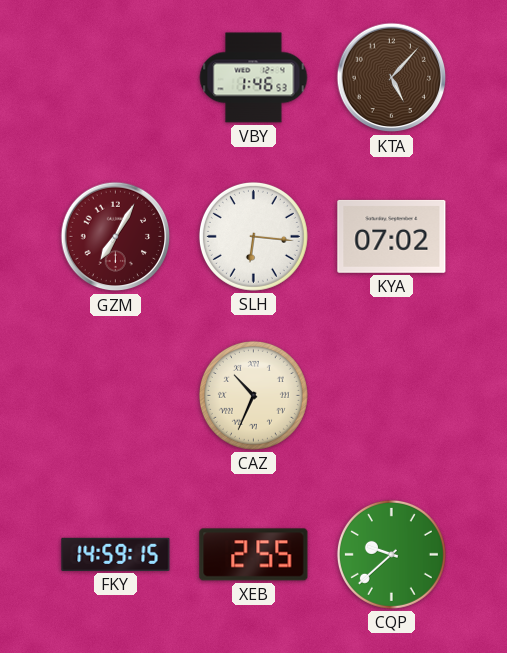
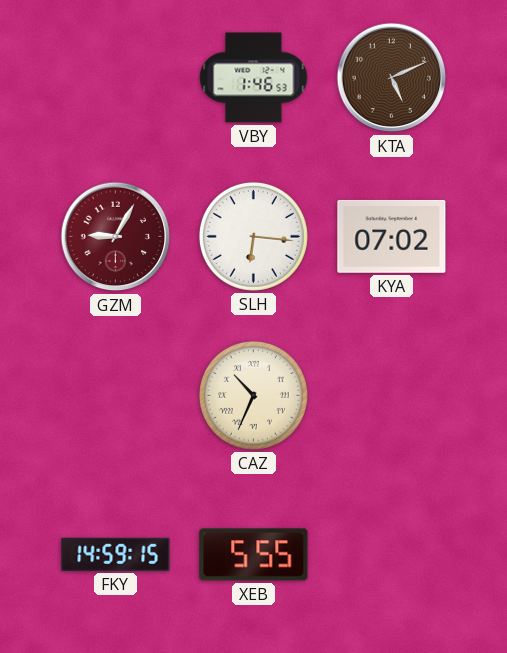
KTA: 5:07 -> 5:11
GZM: 7:05 -> 9:05
XEB: 2:55 -> 5:55
CQP: 9:38 -> none
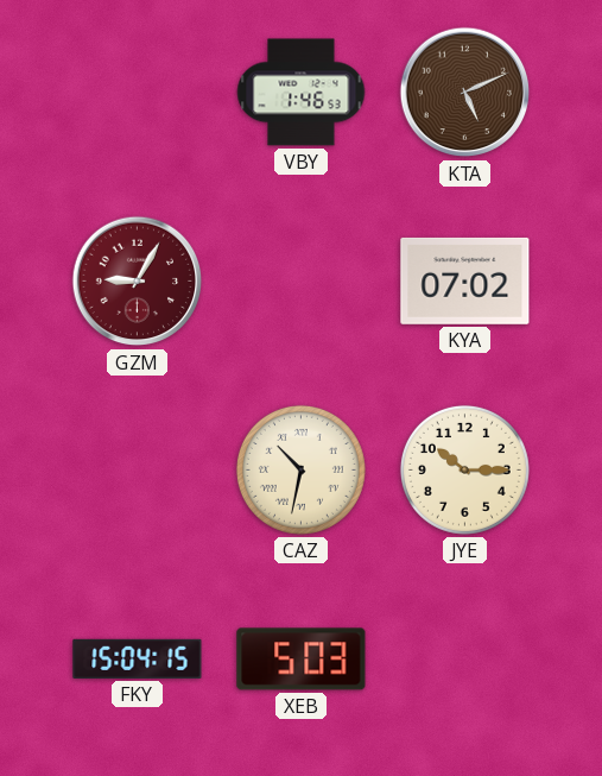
SLH: 6:16 -> none
CAZ: 10:34 -> 10:32
JYE: none -> 10:15
FKY: 14:59 -> 15:04
XEB: 5:55 -> 5:03
